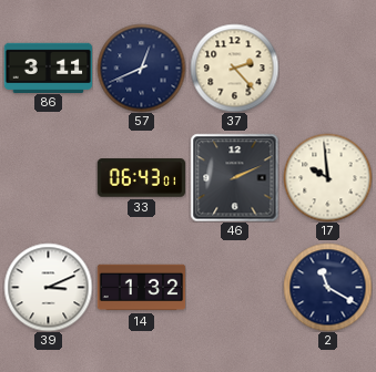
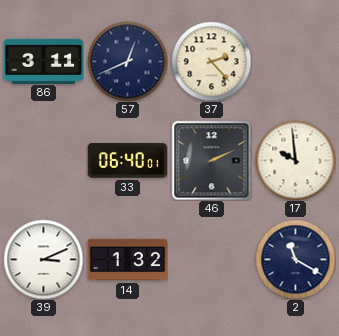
33: 06:43 -> 06:40
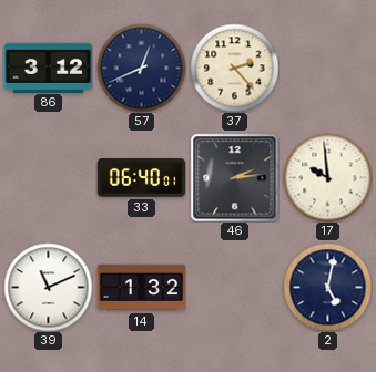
86: 3:11 -> 3:12
46: 2:11 -> 2:14
39: 3:11 -> 11:11
2: 11:20 -> 5:02
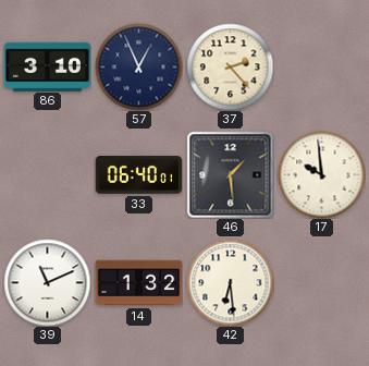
86: 3:12 -> 3:10
57: 12:41 -> 12:56
46: 2:14 -> 1:29
42: none -> 6:29
2: 5:02 -> none
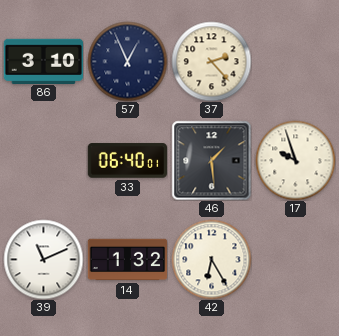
17: 9:59 -> 9:57
42: 6:29 -> 6:25
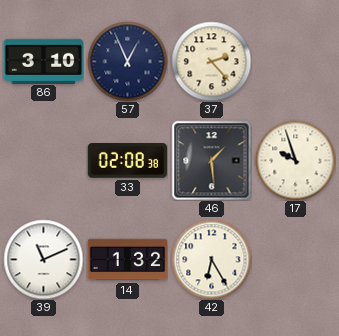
33: 06:40 -> 02:08
